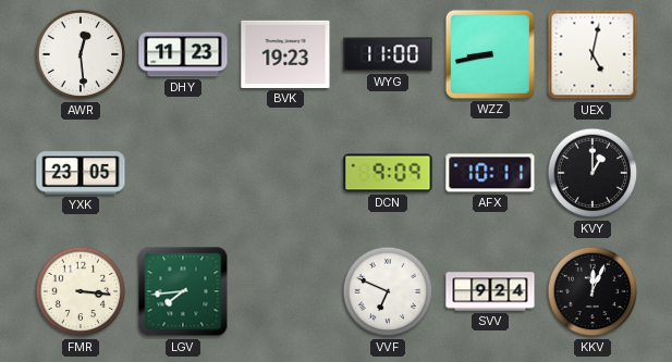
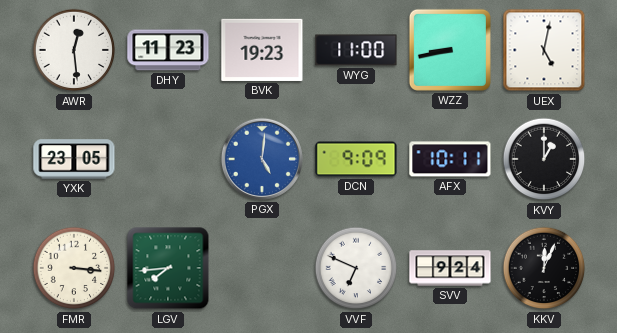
PGX: none -> 5:01
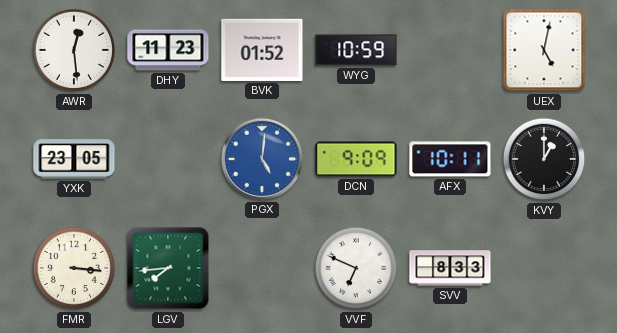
BVK: 19:23 -> 01:52
WYG: 11:00 -> 10:59
WZZ: 8:43 -> none
SVV: 9:24 -> 8:33
KKV: 12:04 -> none
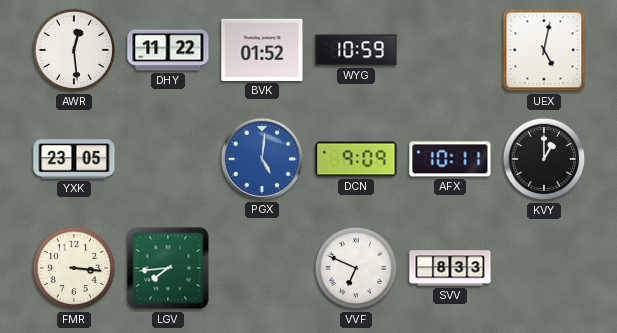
DHY: 11:23 -> 11:22
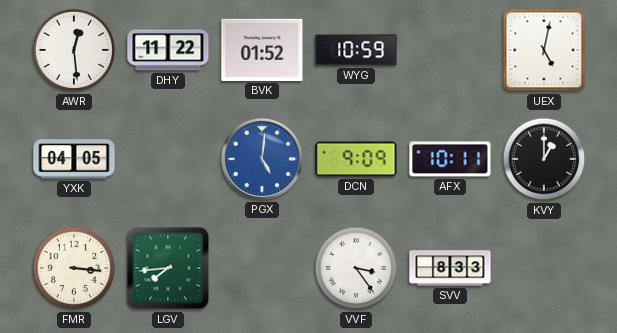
YXK: 23:05 -> 04:05
VVF: 6:49 -> 3:24
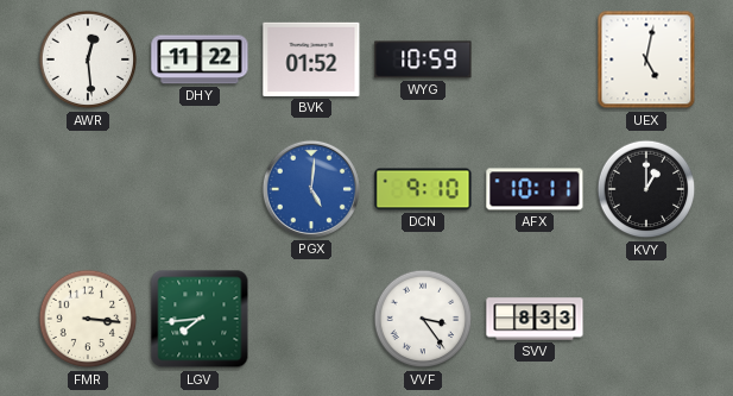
YXK: 04:05 -> none
DCN: 9:09 -> 9:10
